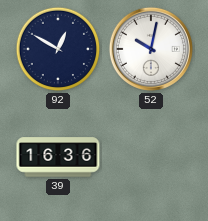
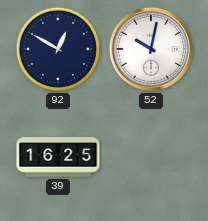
39: 16:36 -> 16:25
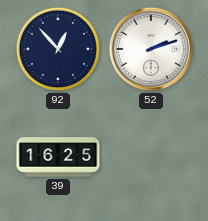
92: 12:50 -> 12:53
52: 10:02 -> 2:12
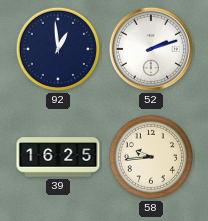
92: 12:53 -> 12:59
58: none -> 9:44
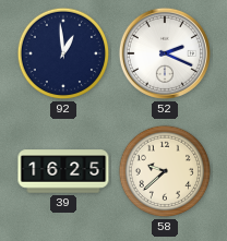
52: 2:12 -> 2:19
58: 9:44 -> 9:38
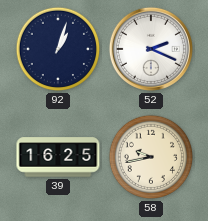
92: 12:59 -> 1:03
58: 9:38 -> 9:43
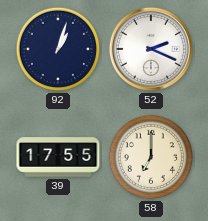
39: 16:25 -> 17:55
58: 9:43 -> 7:00
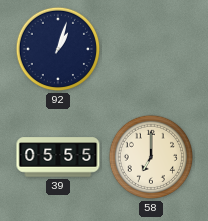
52: 2:19 -> none
39: 17:55 -> 05:55
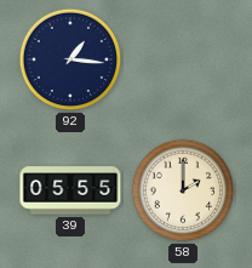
92: 1:03 -> 1:16
58: 7:00 -> 2:00
